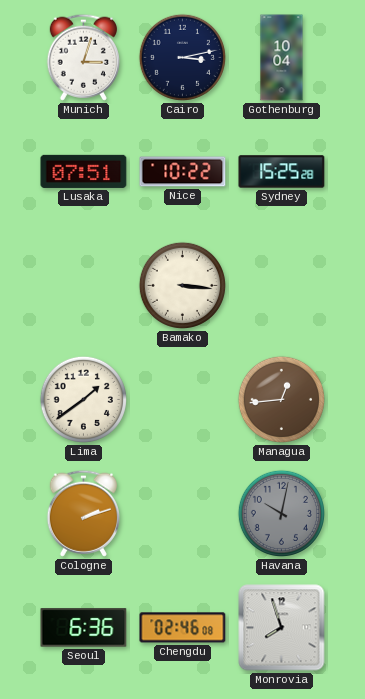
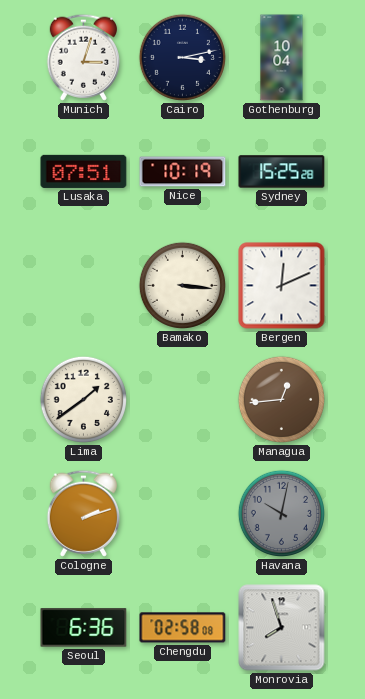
Nice: 10:22 -> 10:19
Bergen: none -> 12:11
Chengdu: 02:46 -> 02:58
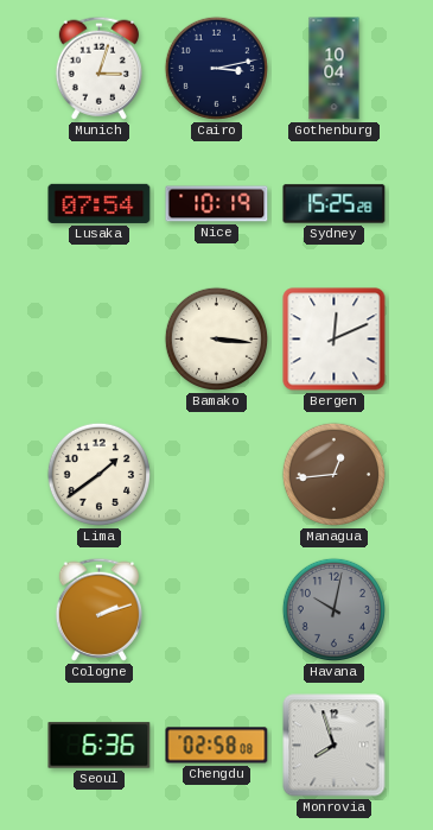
Lusaka: 07:51 -> 07:54
